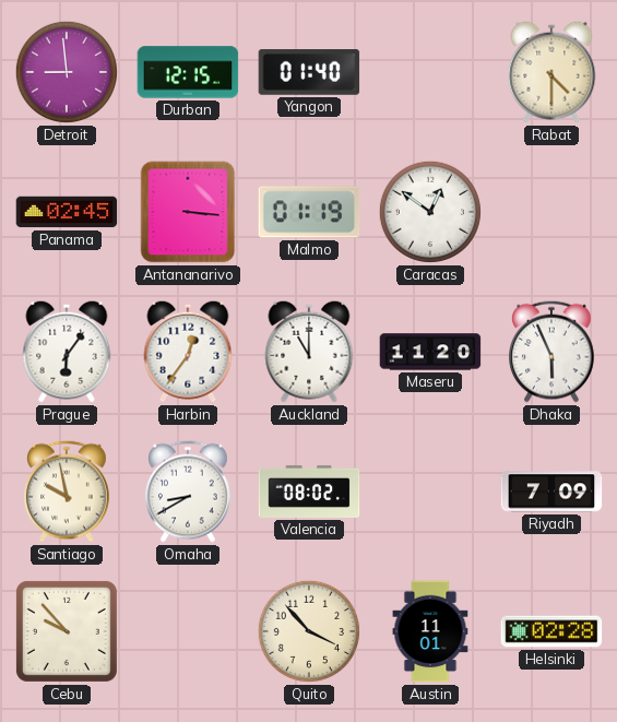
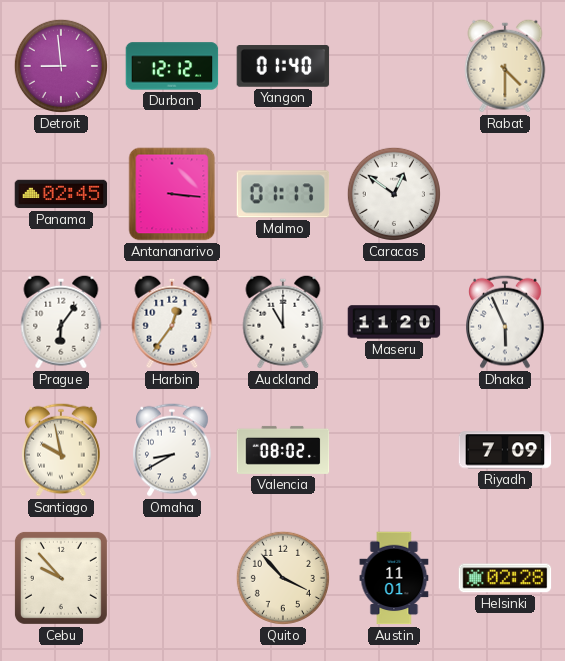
Durban: 12:15 -> 12:12
Malmo: 01:19 -> 01:17
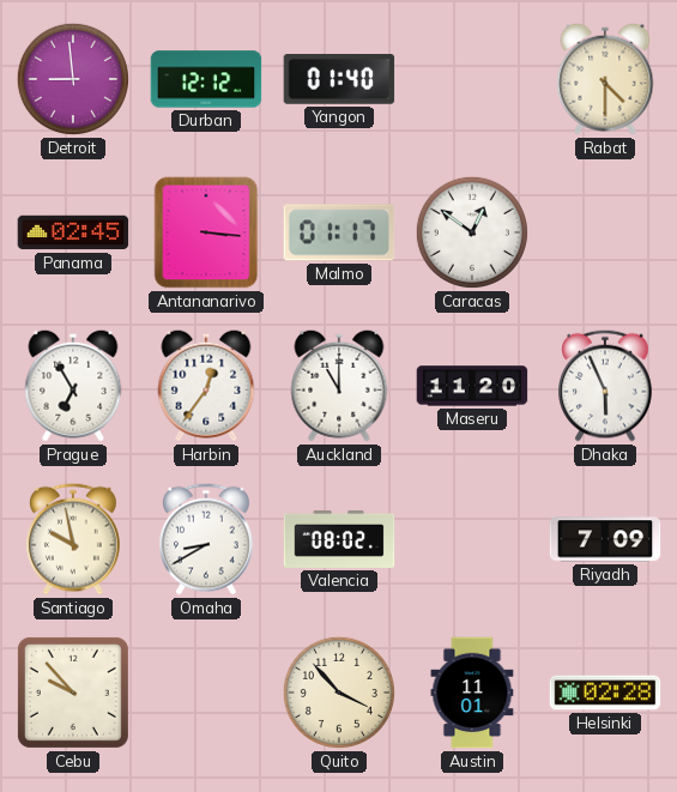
Prague: 6:06 -> 6:55
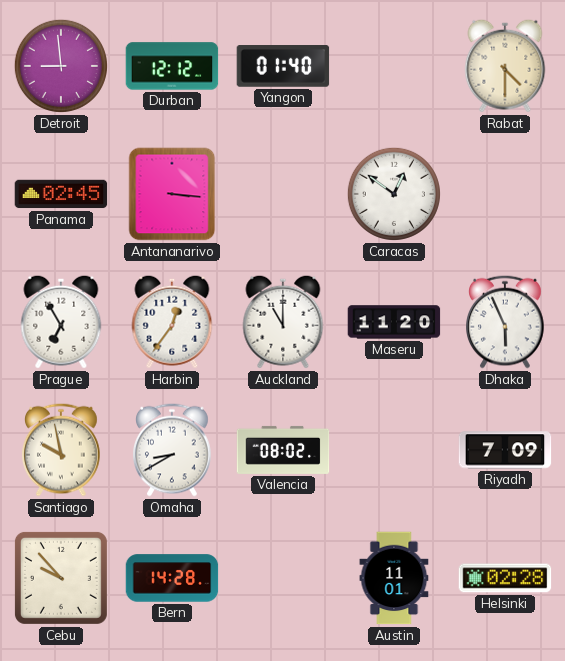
Malmo: 01:17 -> none
Bern: none -> 14:28
Quito: 3:53 -> none
